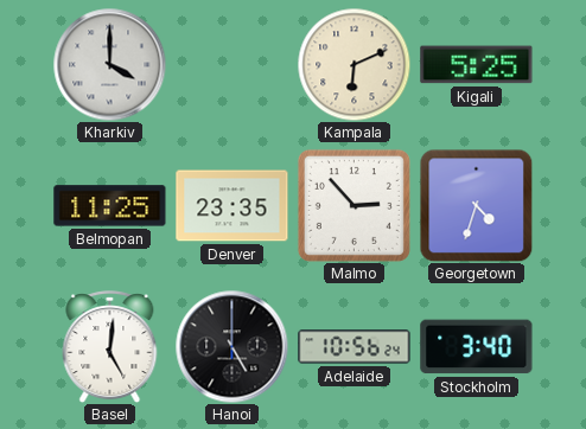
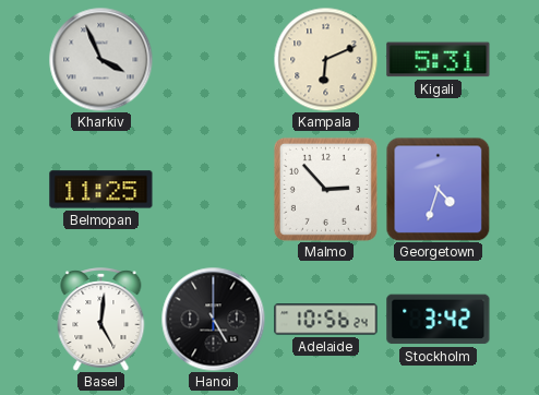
Kharkiv: 4:00 -> 3:56
Kigali: 5:25 -> 5:31
Denver: 23:35 -> none
Stockholm: 3:40 -> 3:42
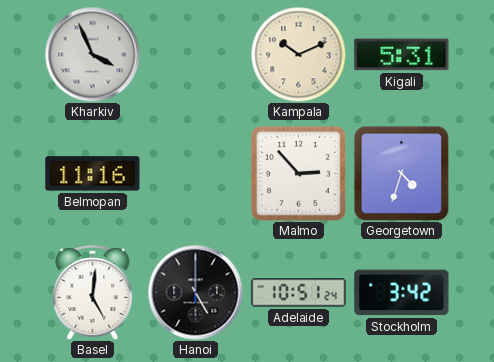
Kampala: 6:11 -> 10:11
Belmopan: 11:25 -> 11:16
Adelaide: 10:56 -> 10:51
